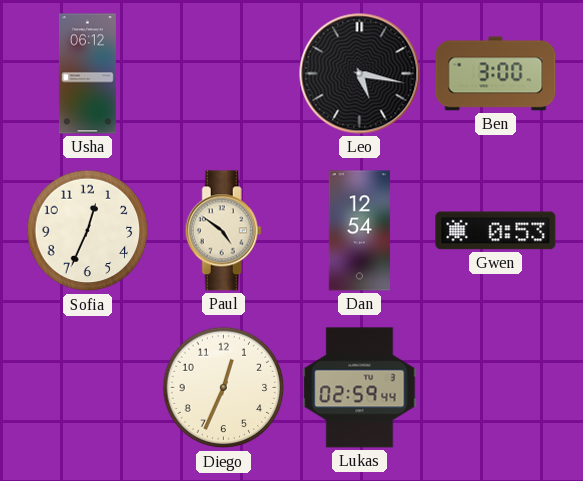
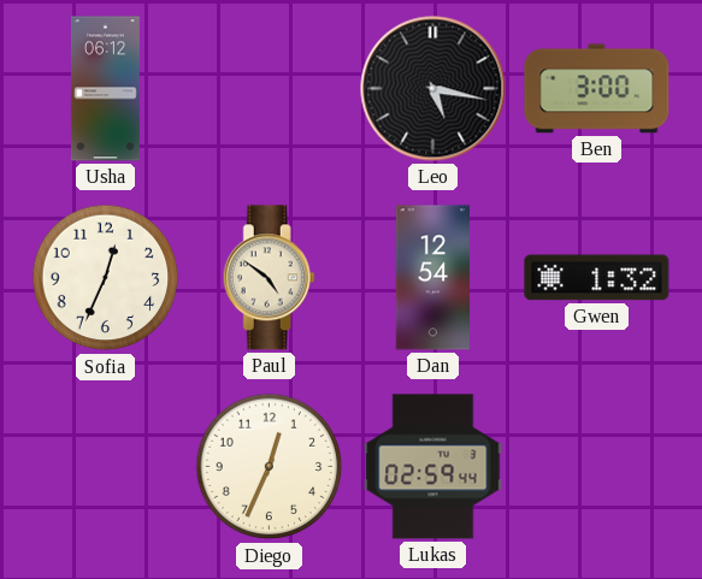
Gwen: 0:53 -> 1:32
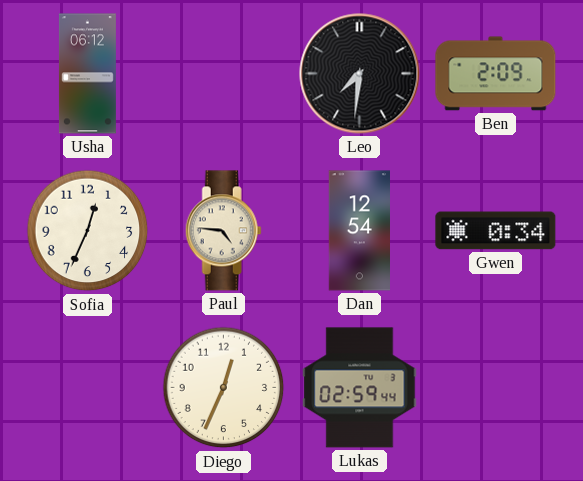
Leo: 5:17 -> 7:31
Ben: 3:00 -> 2:09
Paul: 4:51 -> 4:46
Gwen: 1:32 -> 0:34
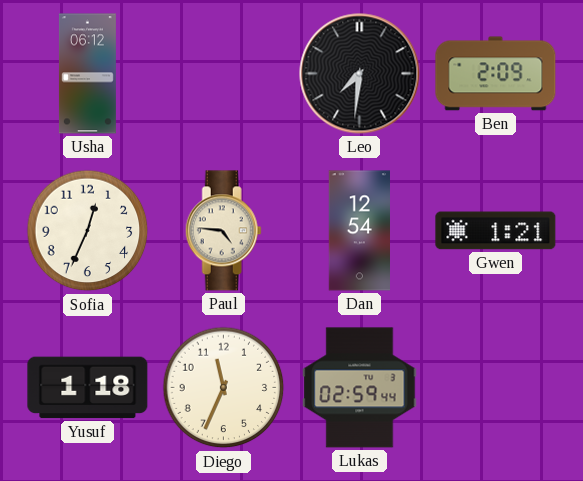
Gwen: 0:34 -> 1:21
Yusuf: none -> 1:18
Diego: 12:34 -> 11:34
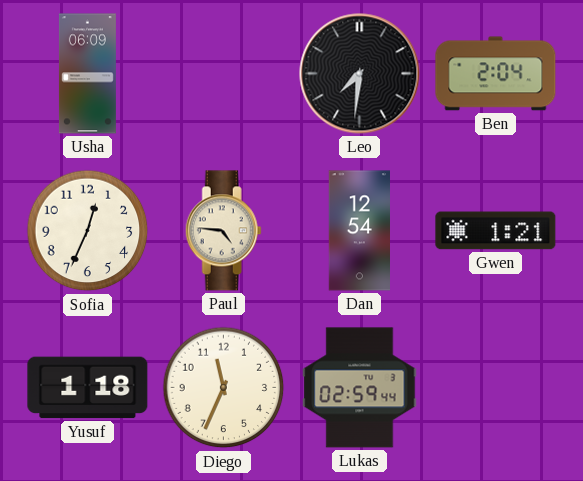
Usha: 06:12 -> 06:09
Ben: 2:09 -> 2:04
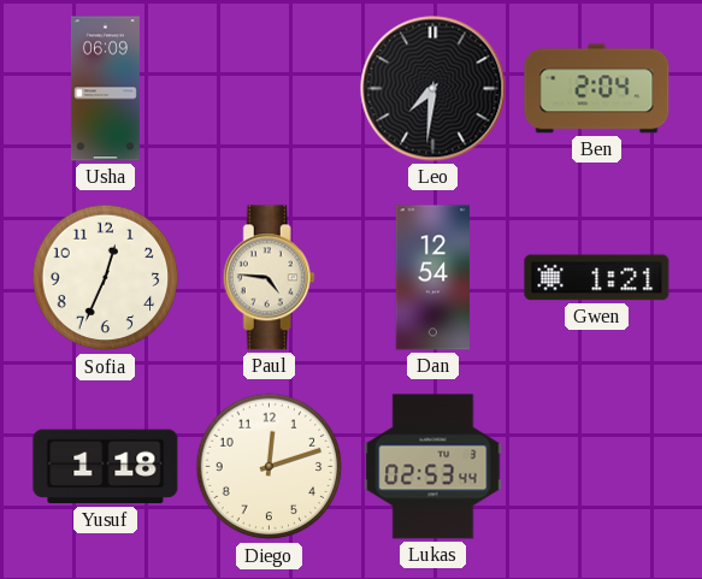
Diego: 11:34 -> 12:12
Lukas: 02:59 -> 02:53
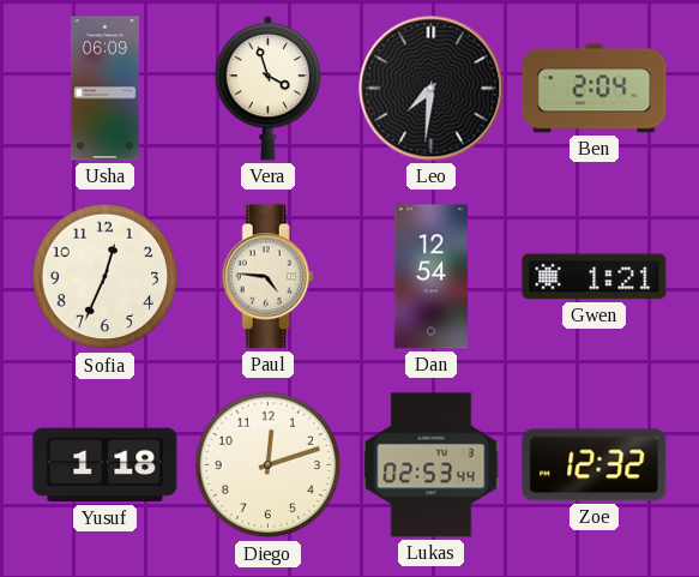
Vera: none -> 3:57
Zoe: none -> 12:32
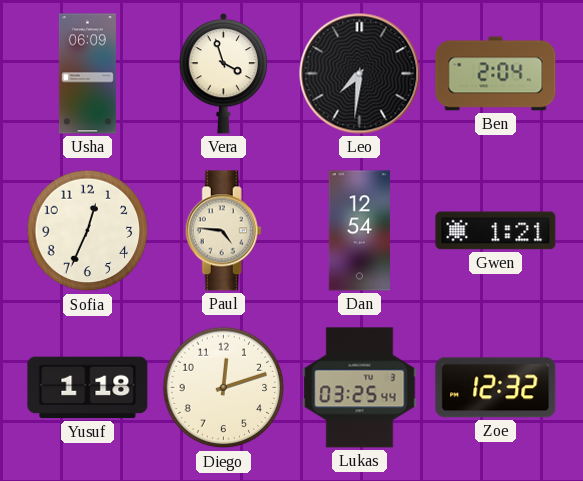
Lukas: 02:53 -> 03:25
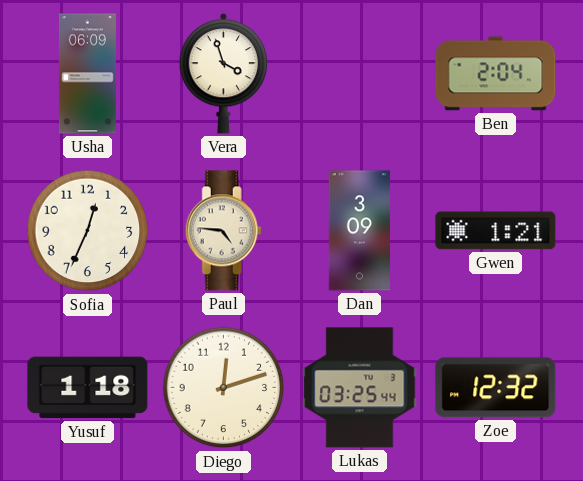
Leo: 7:31 -> none
Dan: 12:54 -> 3:09
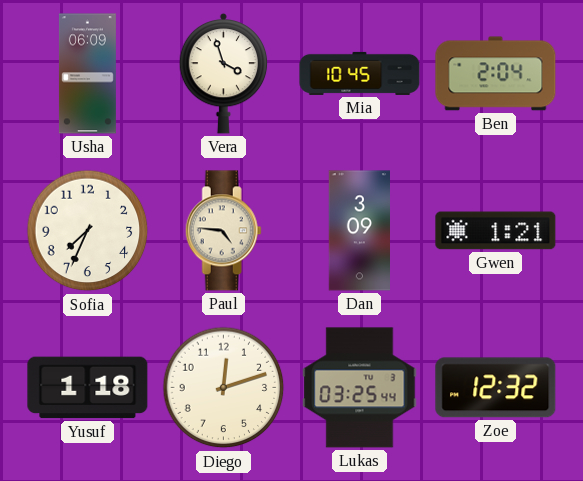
Mia: none -> 10:45
Sofia: 12:34 -> 7:34
